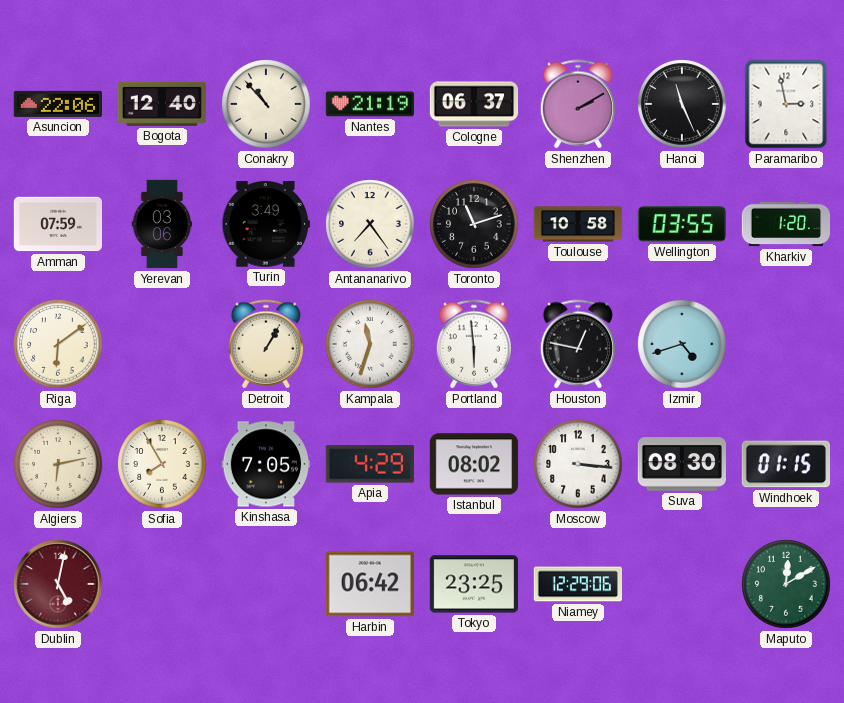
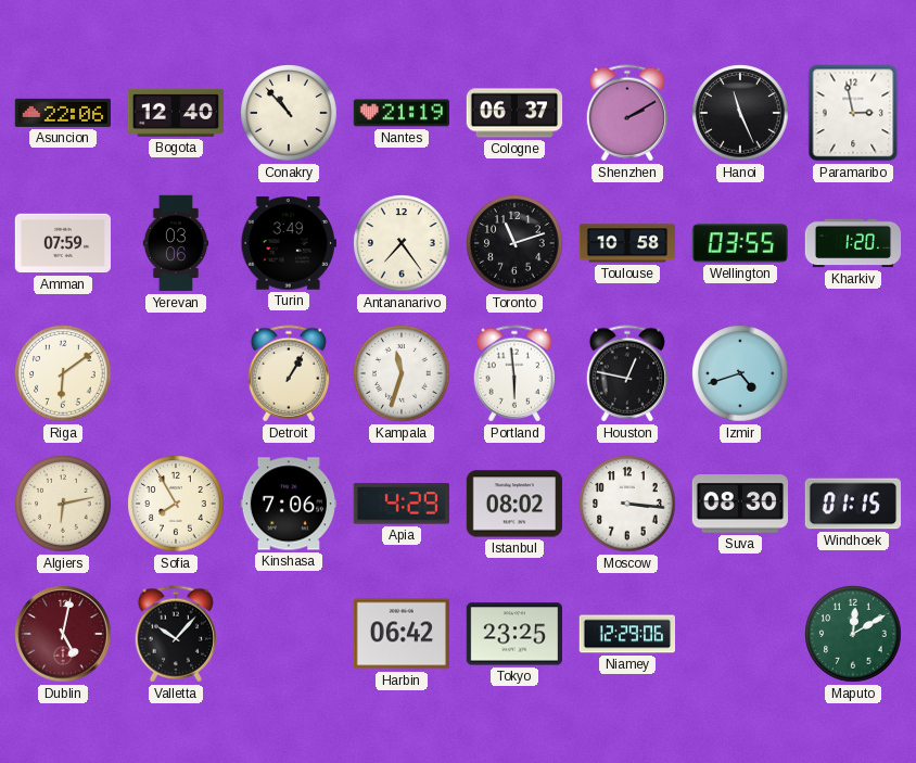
Kinshasa: 7:05 -> 7:06
Valletta: none -> 10:07
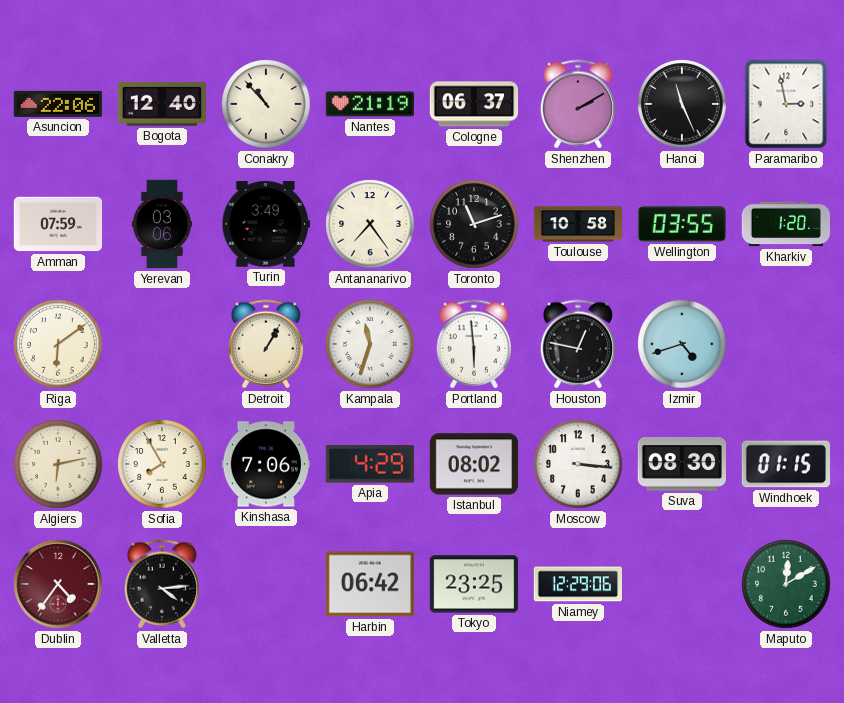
Dublin: 5:02 -> 4:36
Valletta: 10:07 -> 4:14
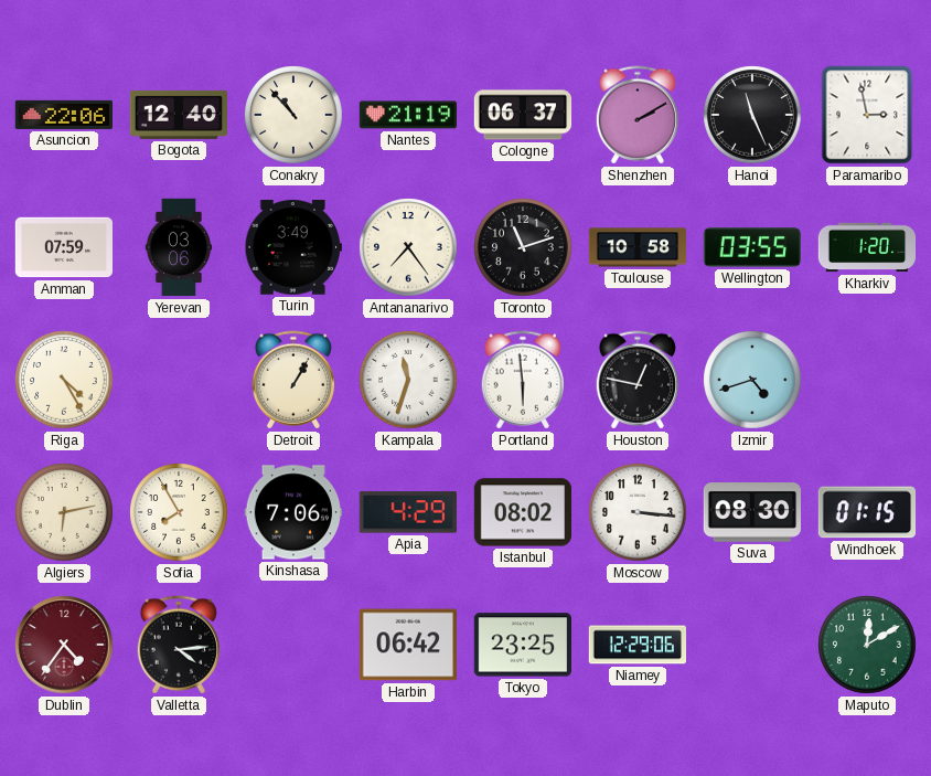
Riga: 6:09 -> 4:25
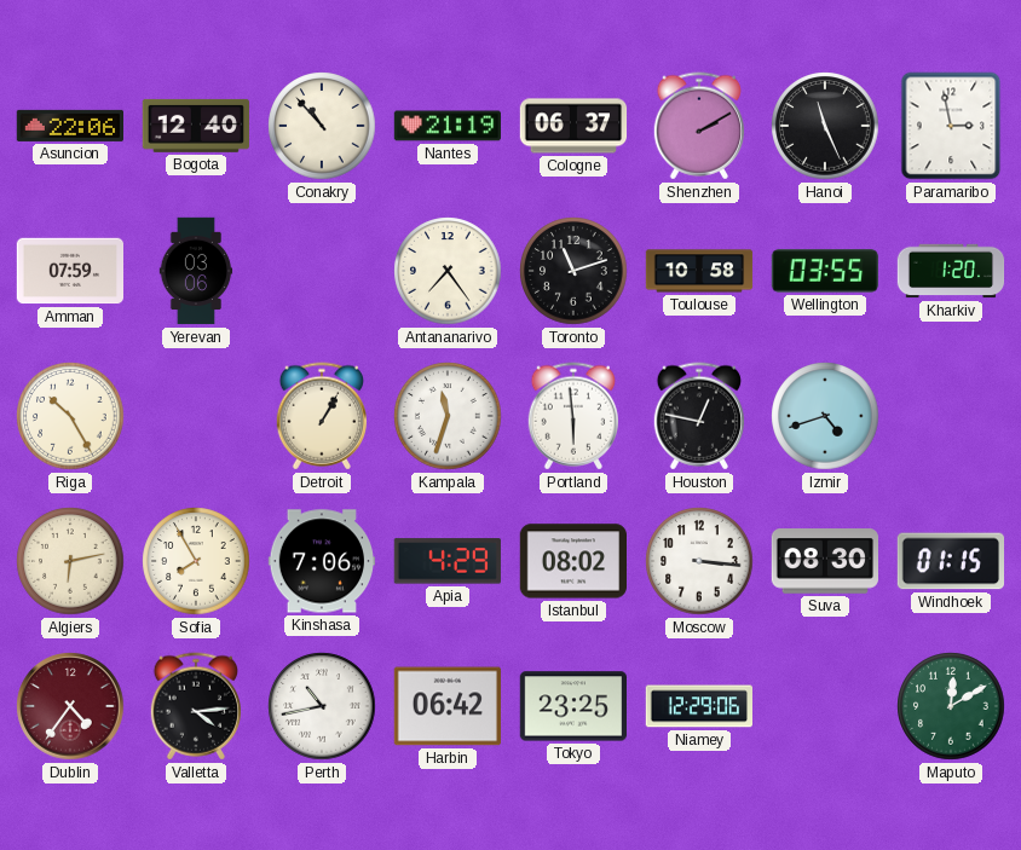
Turin: 3:49 -> none
Riga: 4:25 -> 10:25
Perth: none -> 10:43
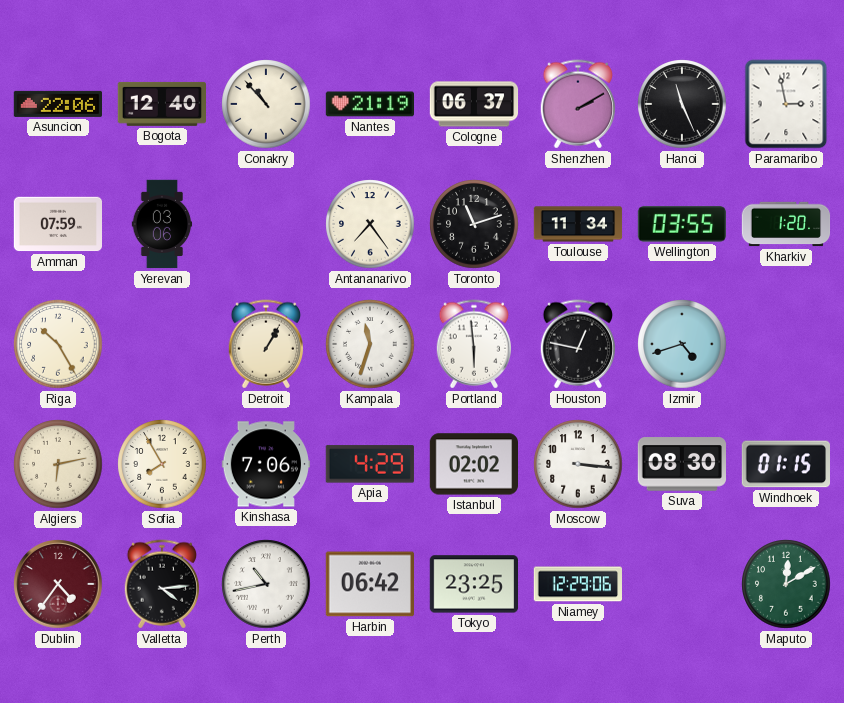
Toulouse: 10:58 -> 11:34
Istanbul: 08:02 -> 02:02
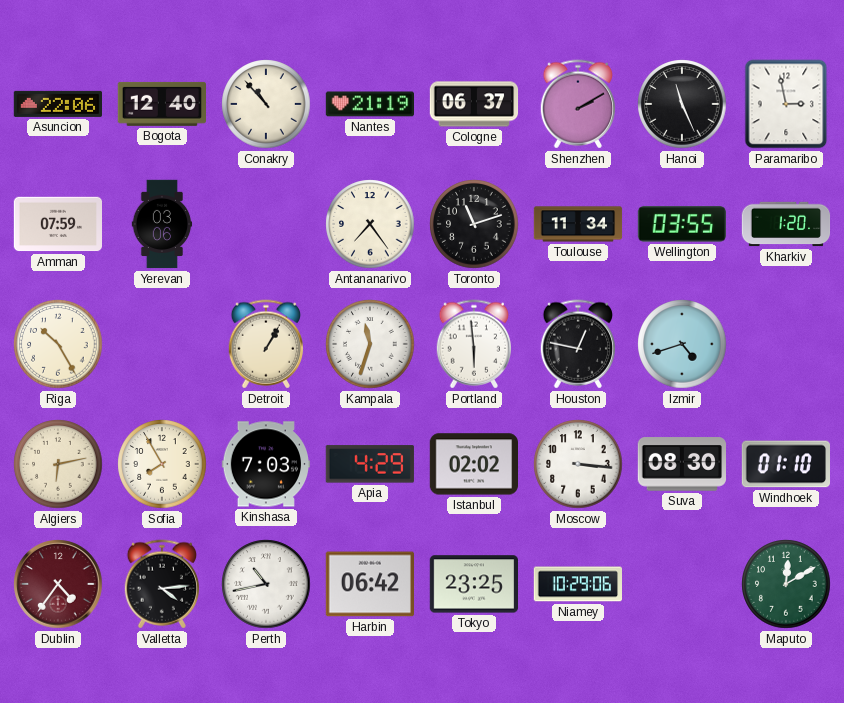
Kinshasa: 7:06 -> 7:03
Windhoek: 01:15 -> 01:10
Niamey: 12:29 -> 10:29
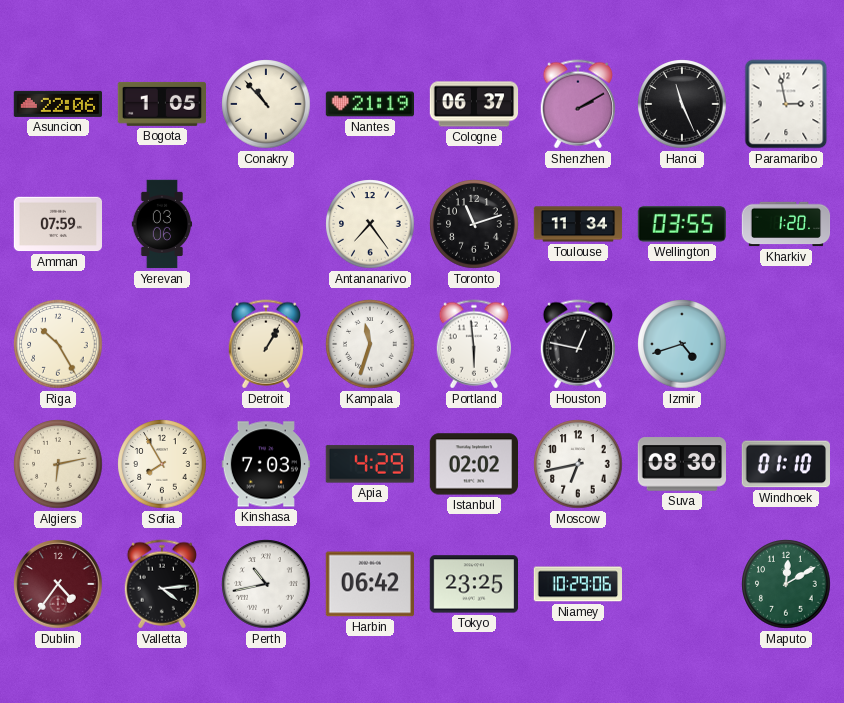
Bogota: 12:40 -> 1:05
Moscow: 3:16 -> 6:43
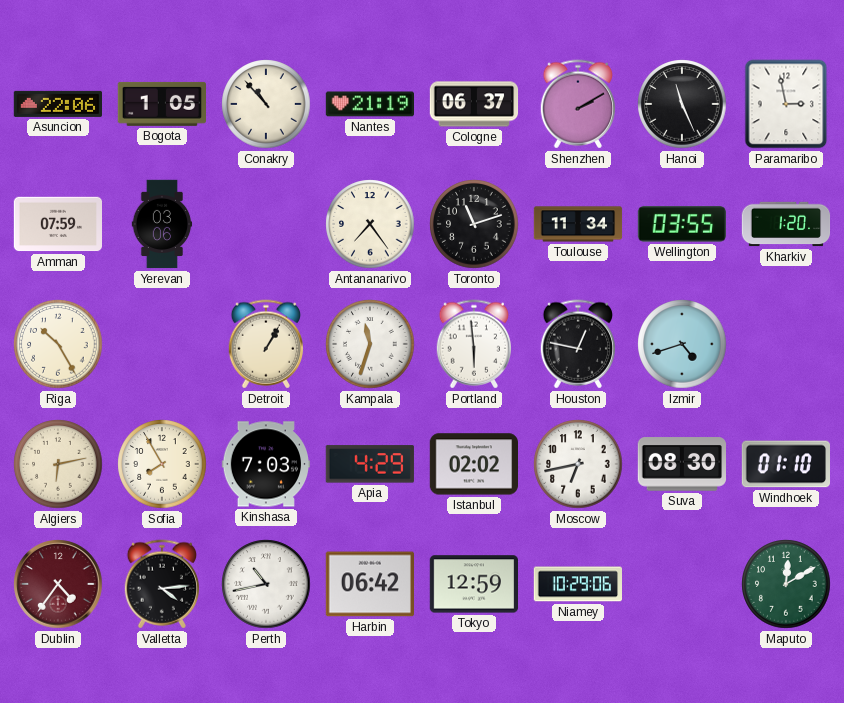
Tokyo: 23:25 -> 12:59
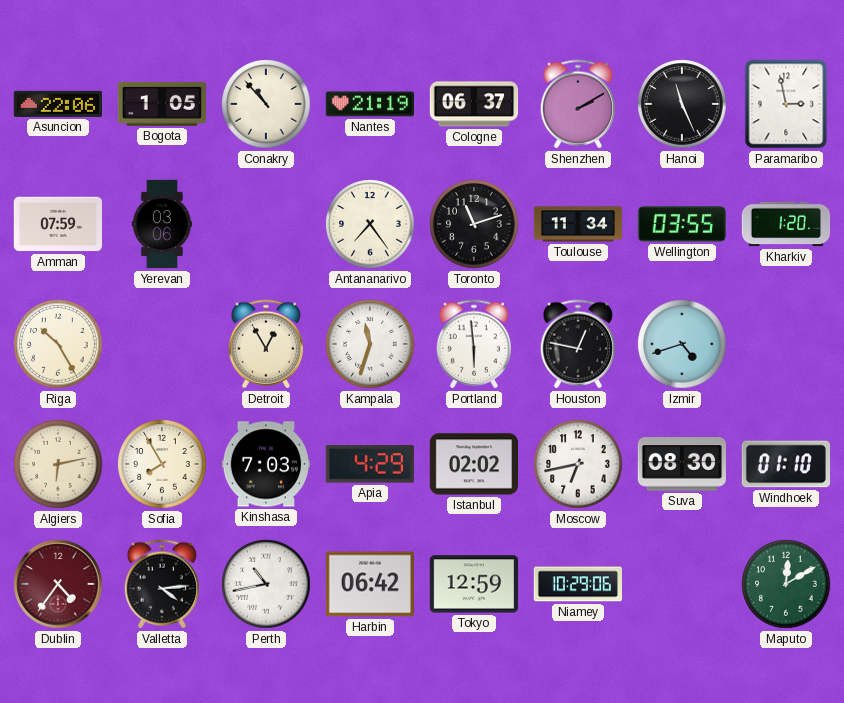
Detroit: 1:05 -> 12:55
